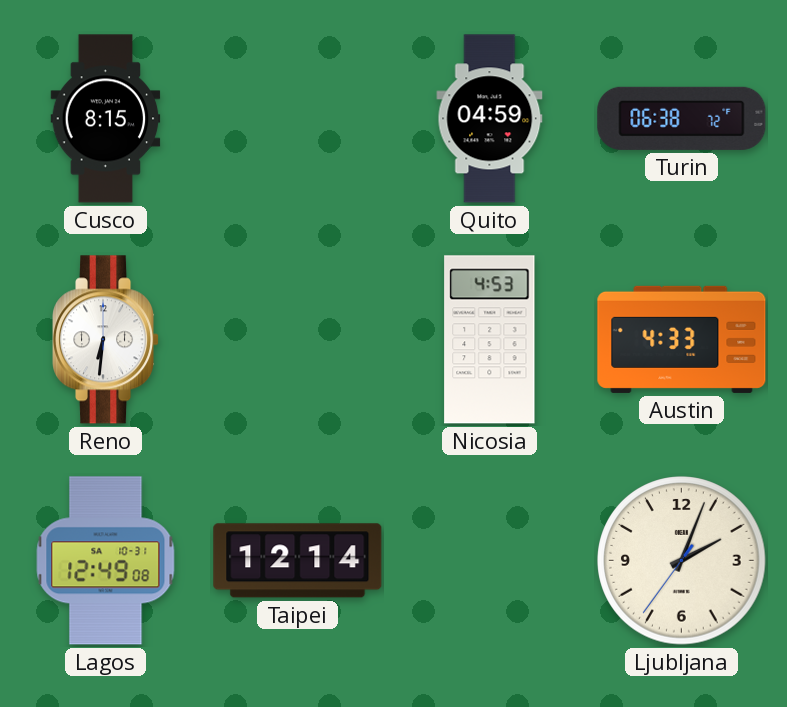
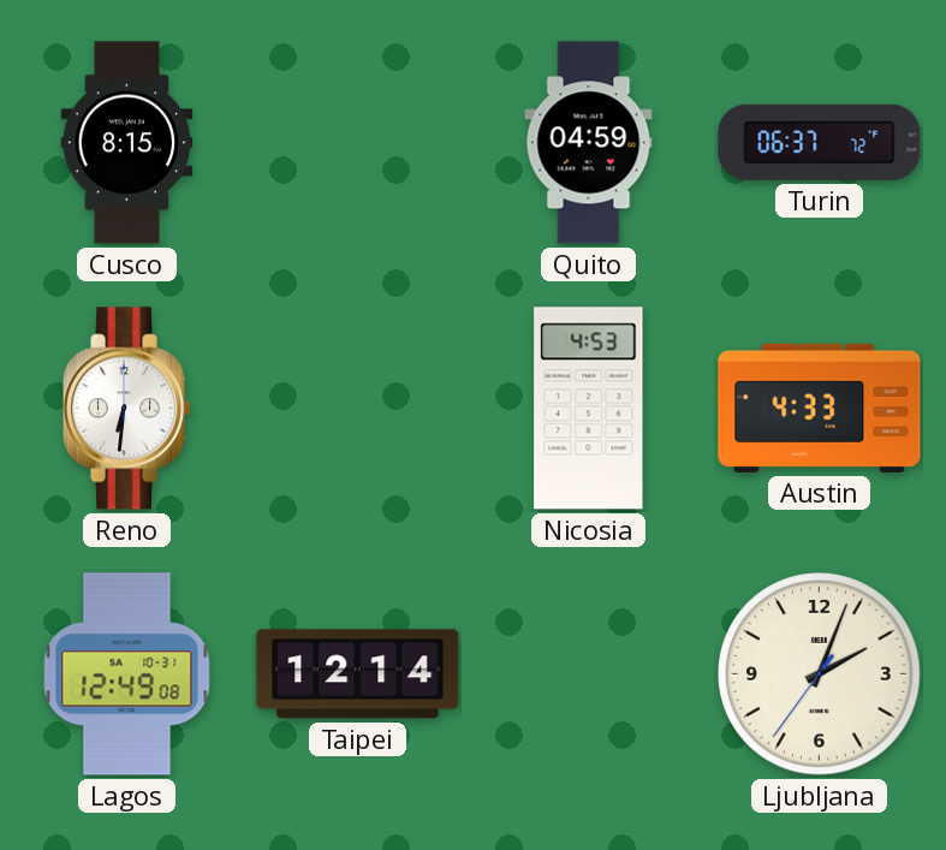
Turin: 06:38 -> 06:37
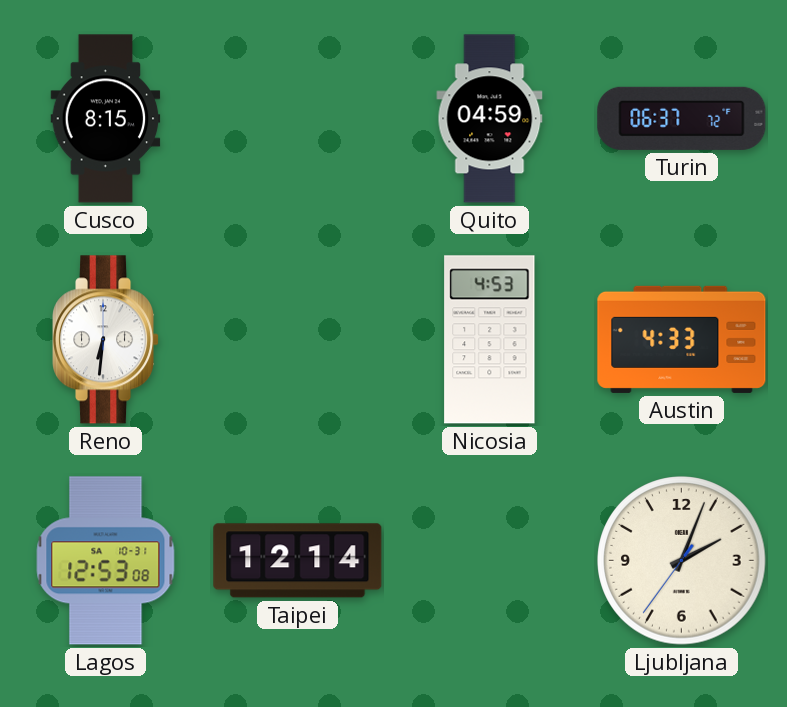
Lagos: 12:49 -> 12:53
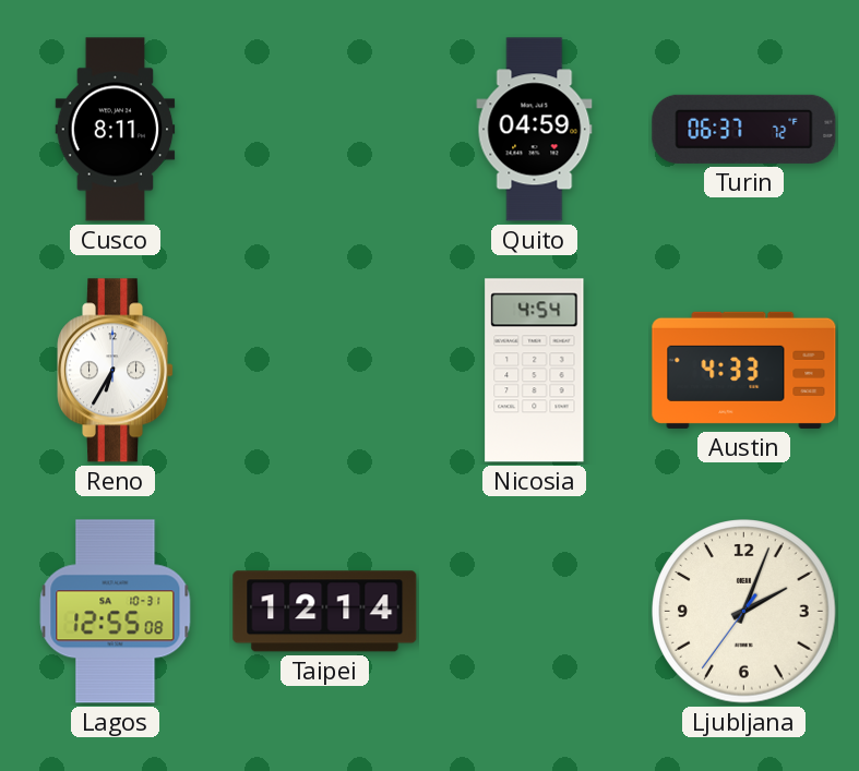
Cusco: 8:15 -> 8:11
Reno: 6:31 -> 6:35
Nicosia: 4:53 -> 4:54
Lagos: 12:53 -> 12:55
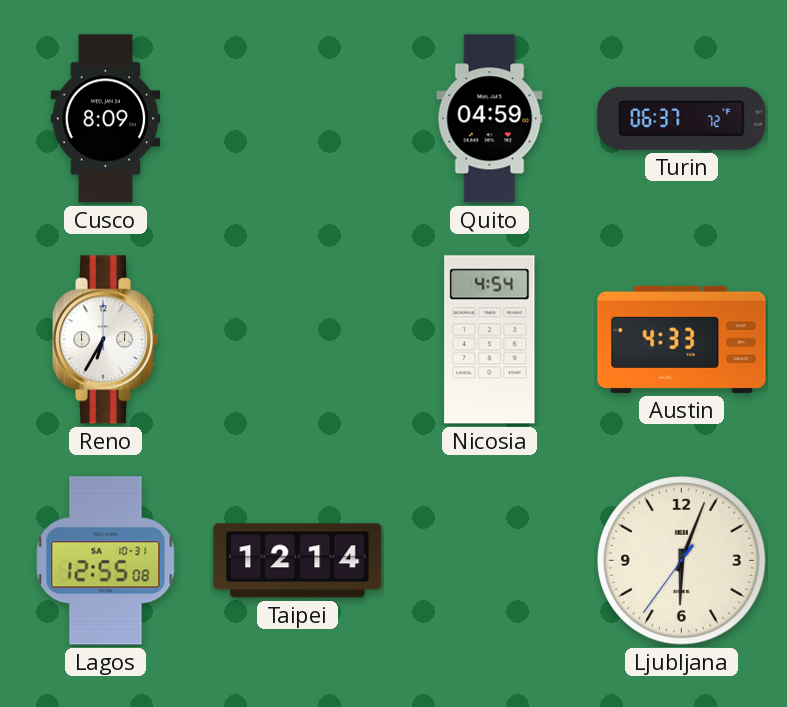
Cusco: 8:11 -> 8:09
Ljubljana: 2:03 -> 6:03
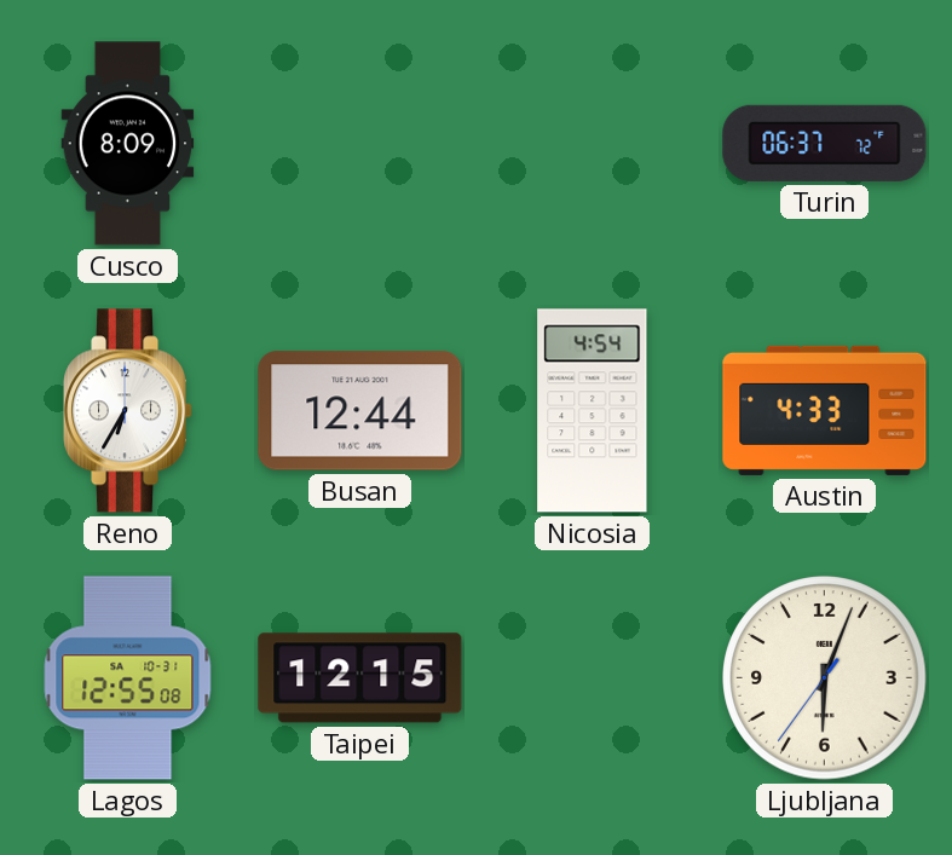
Quito: 04:59 -> none
Busan: none -> 12:44
Taipei: 12:14 -> 12:15
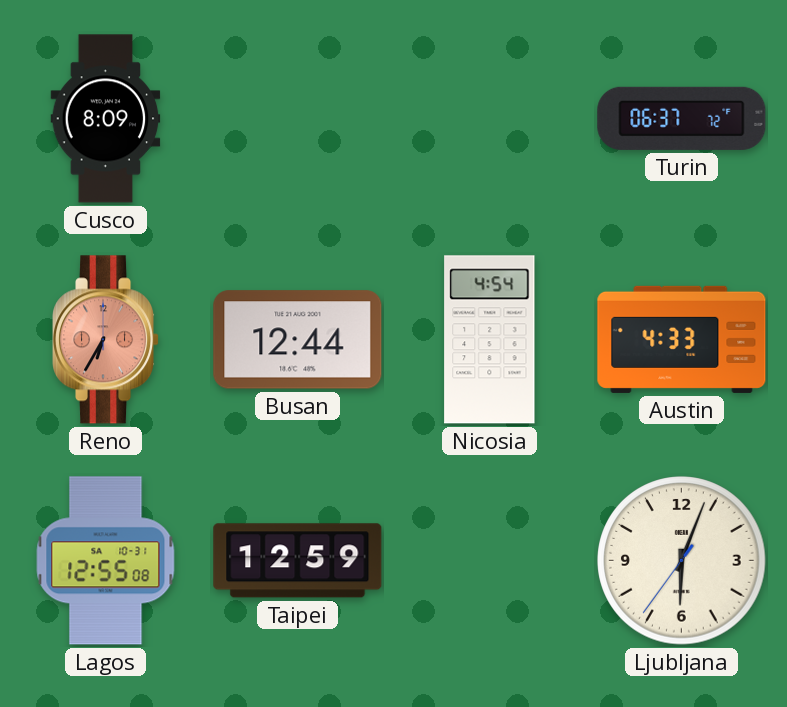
Reno dial: white -> salmon
Taipei: 12:15 -> 12:59
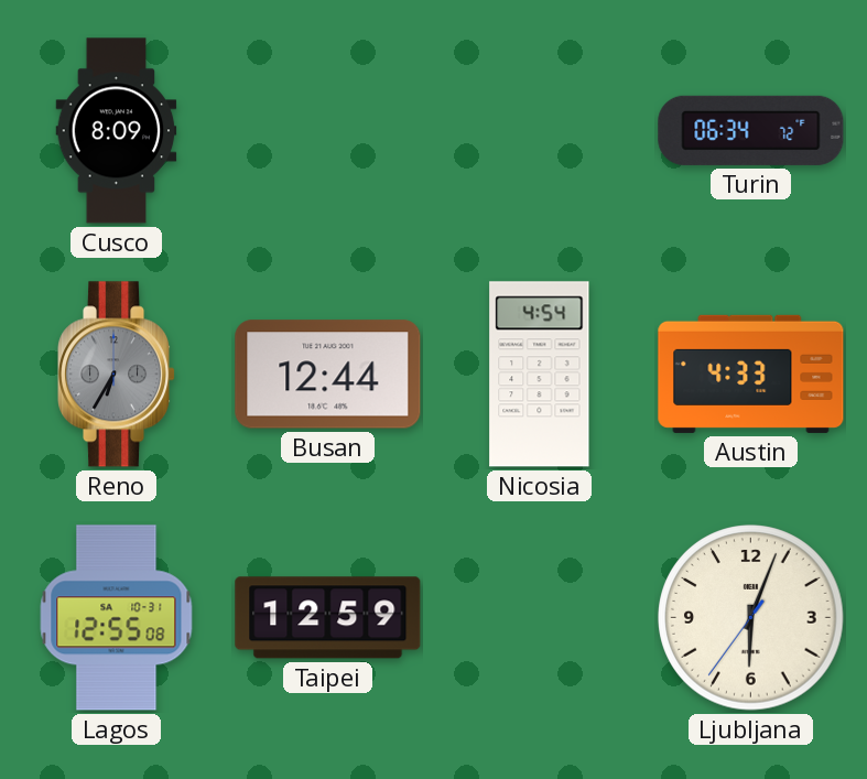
Turin: 06:37 -> 06:34
Reno dial: salmon -> grey
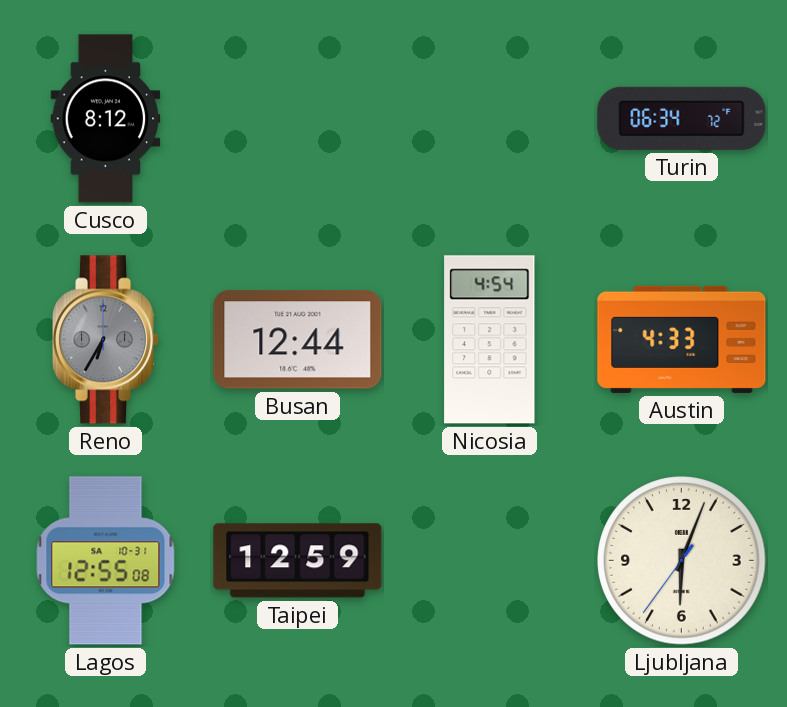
Cusco: 8:09 -> 8:12
